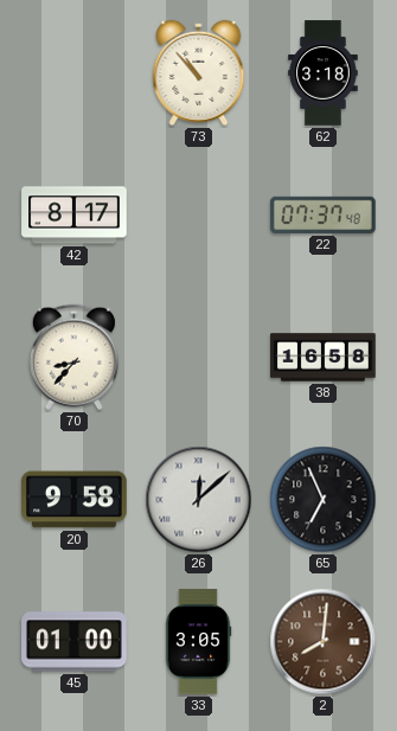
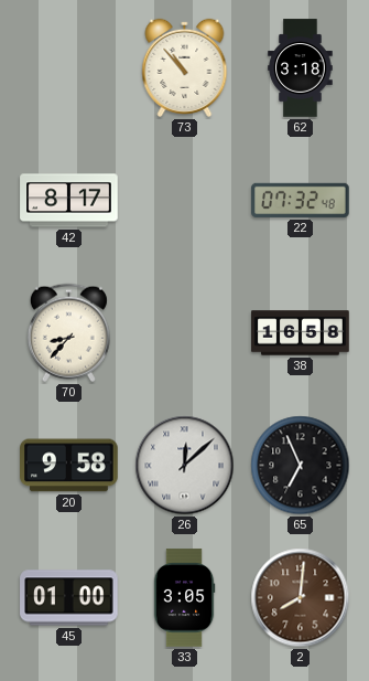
22: 07:37 -> 07:32
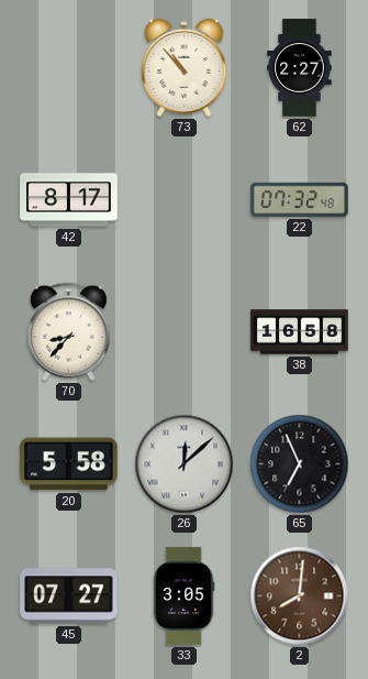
62: 3:18 -> 2:27
20: 9:58 -> 5:58
45: 01:00 -> 07:27
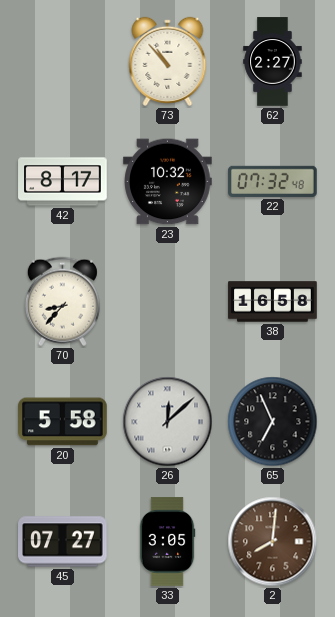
23: none -> 10:32
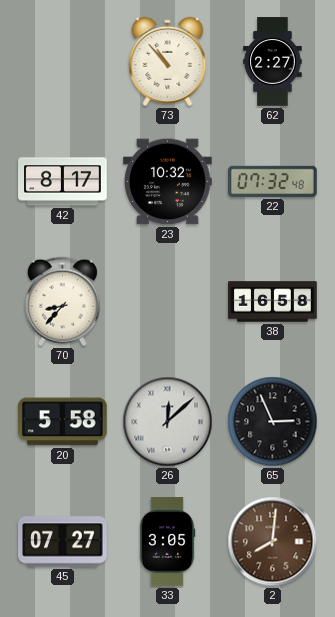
65: 6:56 -> 2:56
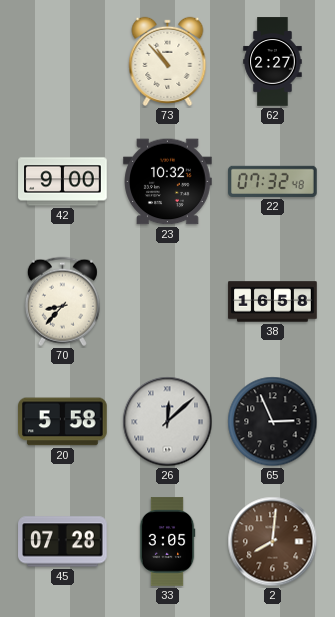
42: 8:17 -> 9:00
45: 07:27 -> 07:28
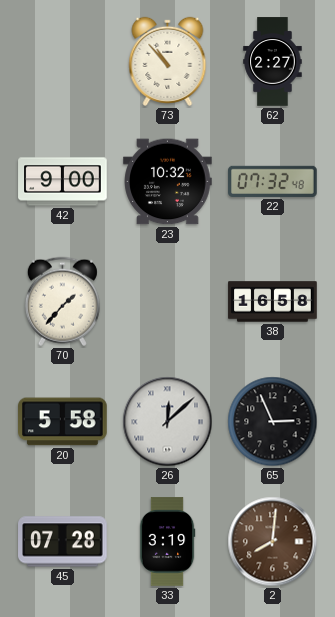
70: 8:37 -> 1:37
33: 3:05 -> 3:19
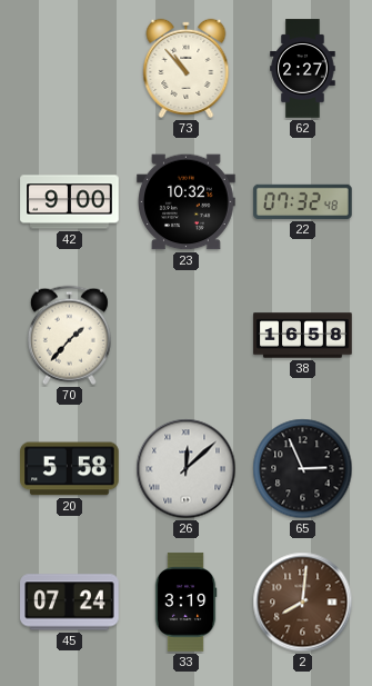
45: 07:28 -> 07:24
